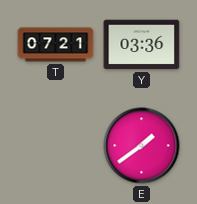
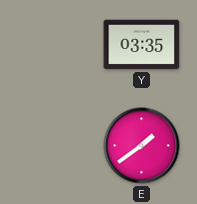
T: 07:21 -> none
Y: 03:36 -> 03:35
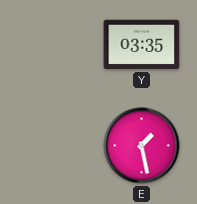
E: 1:39 -> 1:28
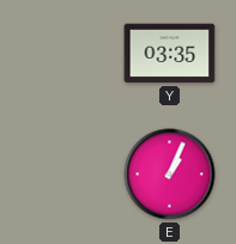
E: 1:28 -> 1:04
